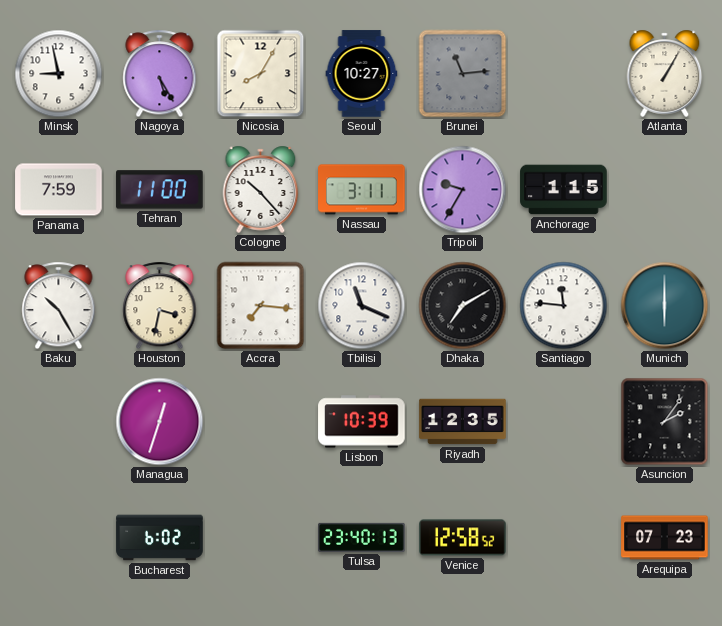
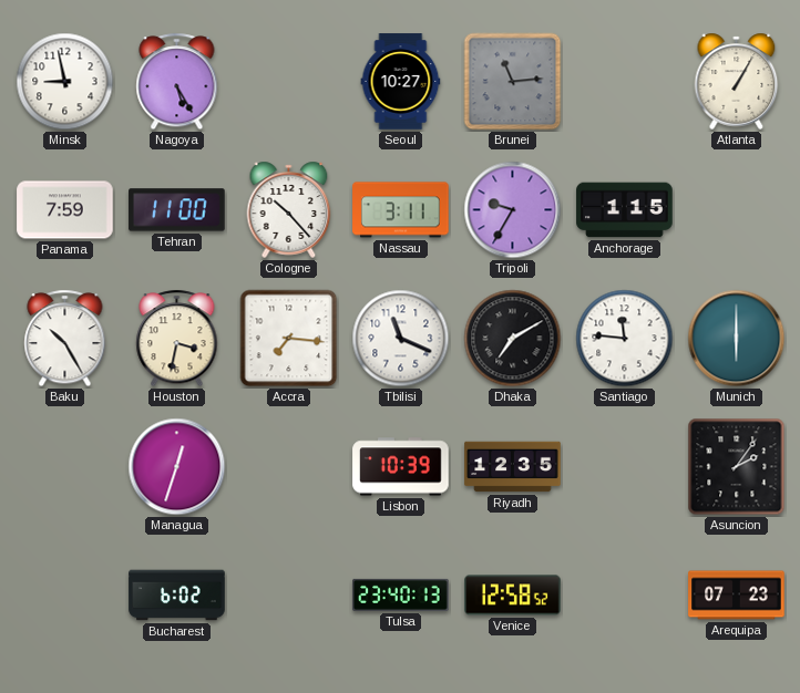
Nicosia: 8:05 -> none
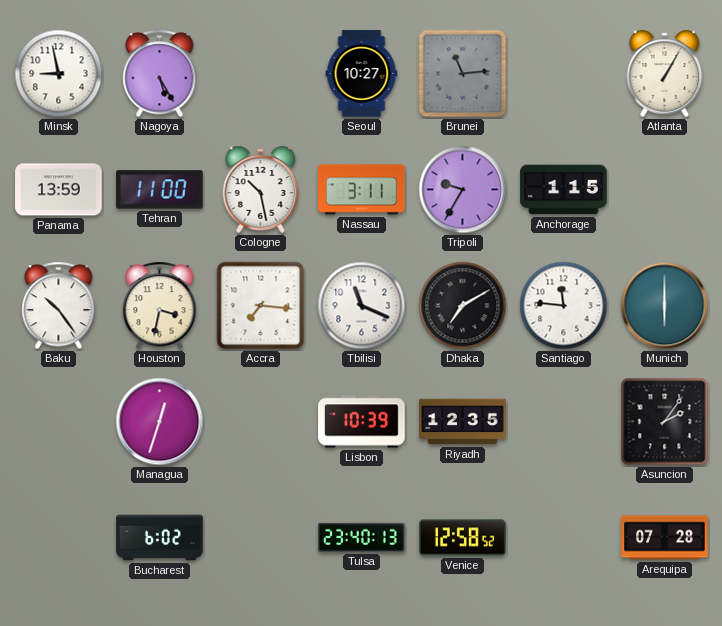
Panama: 7:59 -> 13:59
Cologne: 10:23 -> 10:28
Baku: 10:25 -> 10:24
Arequipa: 07:23 -> 07:28
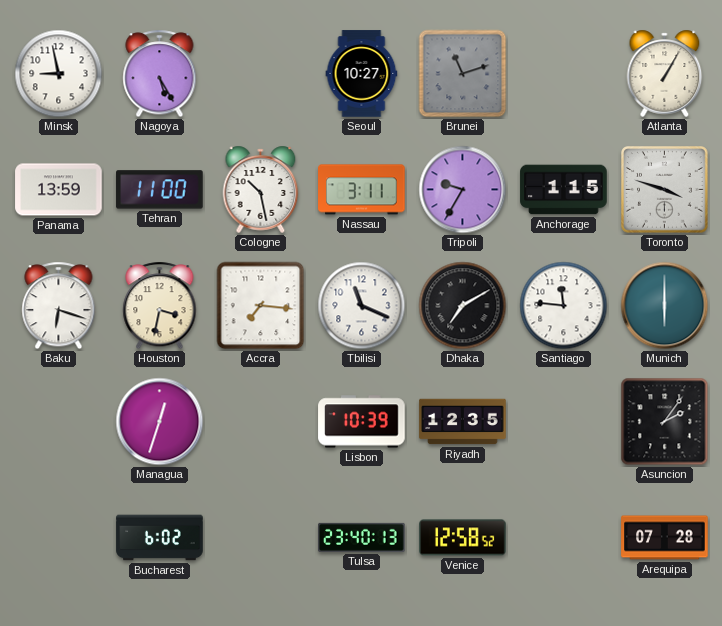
Brunei: 11:14 -> 11:12
Toronto: none -> 3:48
Baku: 10:24 -> 6:18
